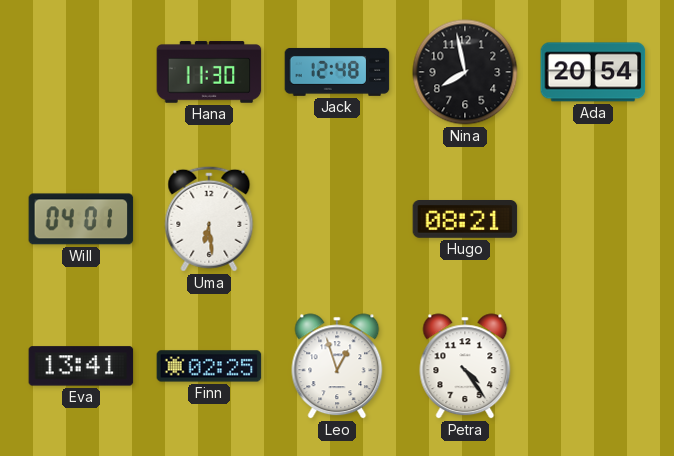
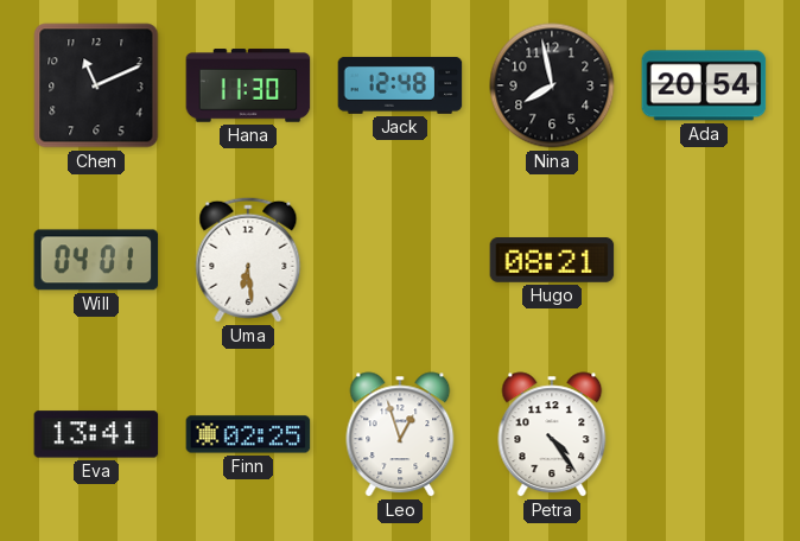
Chen: none -> 11:11
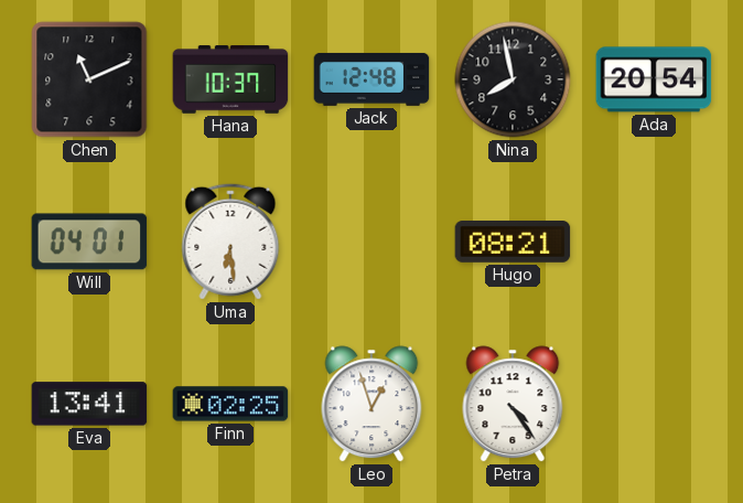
Hana: 11:30 -> 10:37
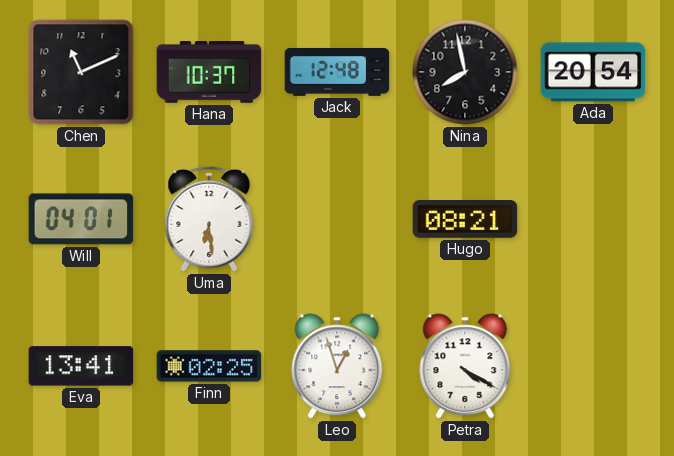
Petra: 4:24 -> 4:20
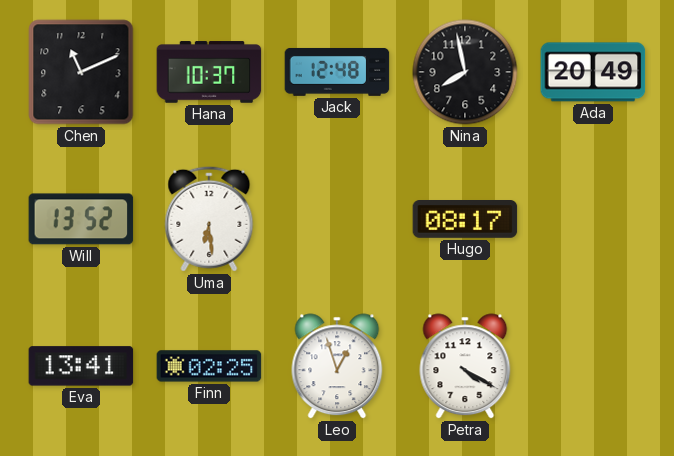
Ada: 20:54 -> 20:49
Will: 04:01 -> 13:52
Hugo: 08:21 -> 08:17
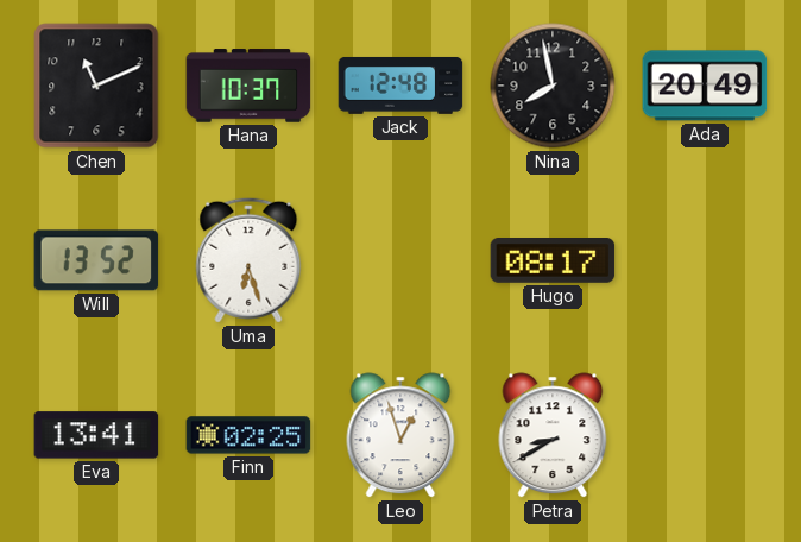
Uma: 6:29 -> 6:27
Petra: 4:20 -> 8:40
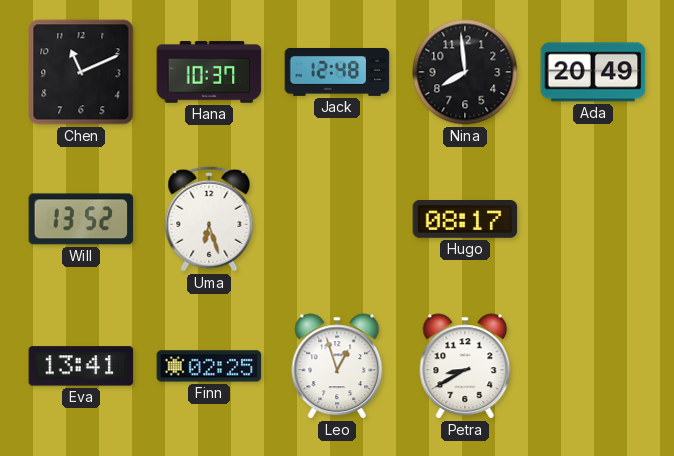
Nina: 7:58 -> 7:59
